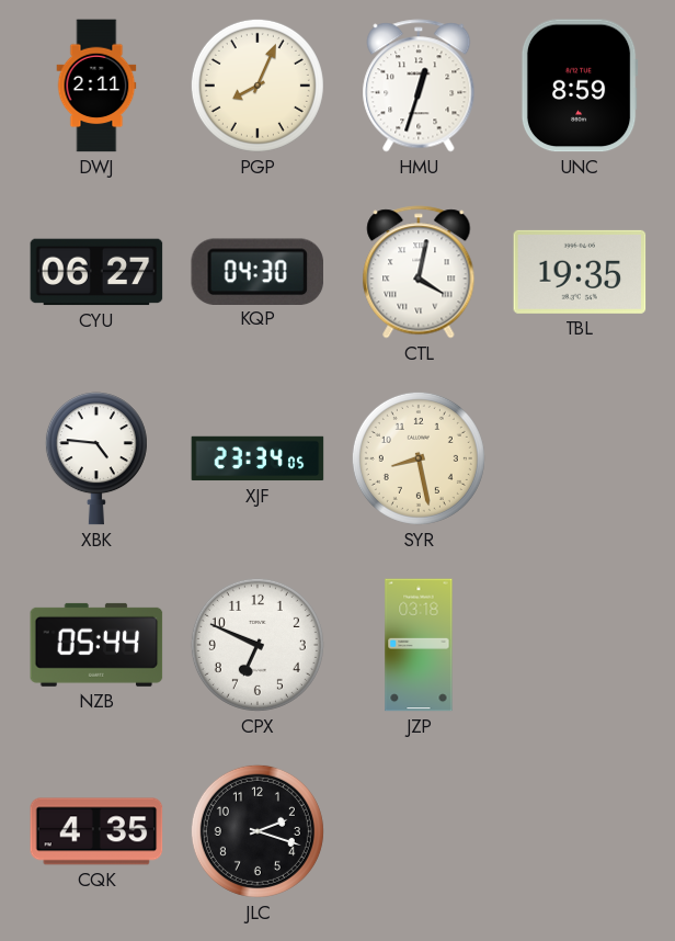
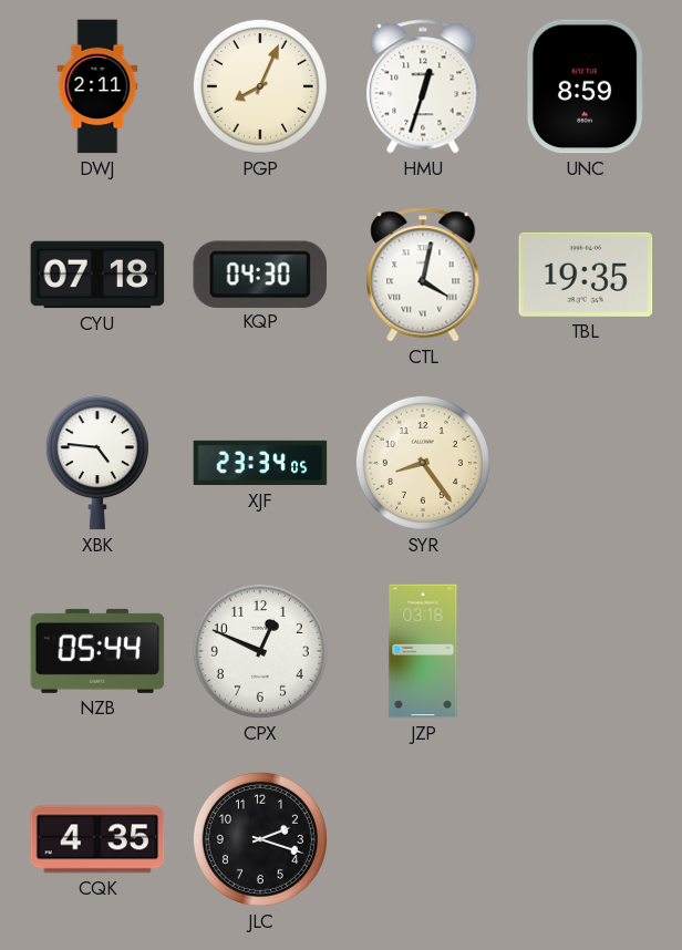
CYU: 06:27 -> 07:18
SYR: 8:28 -> 8:24
CPX: 6:49 -> 12:49
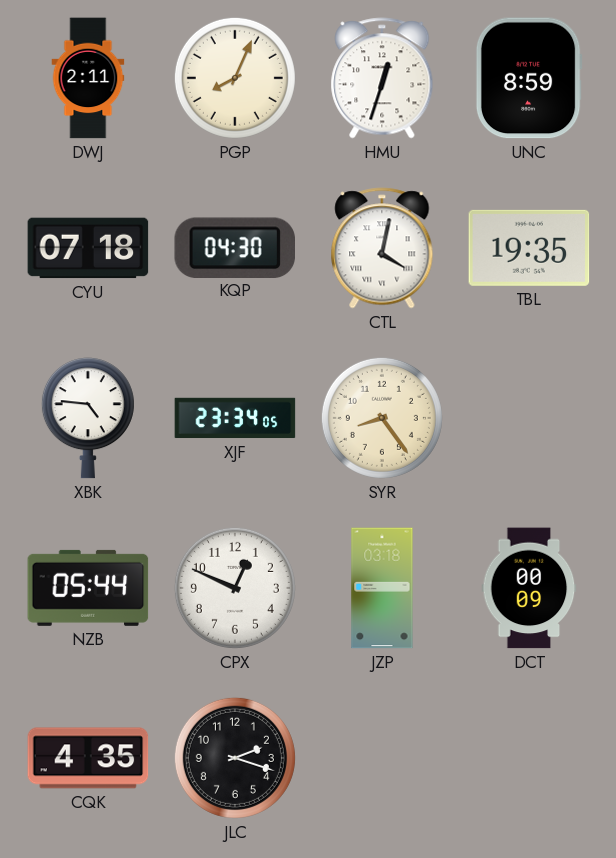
DCT: none -> 00:09
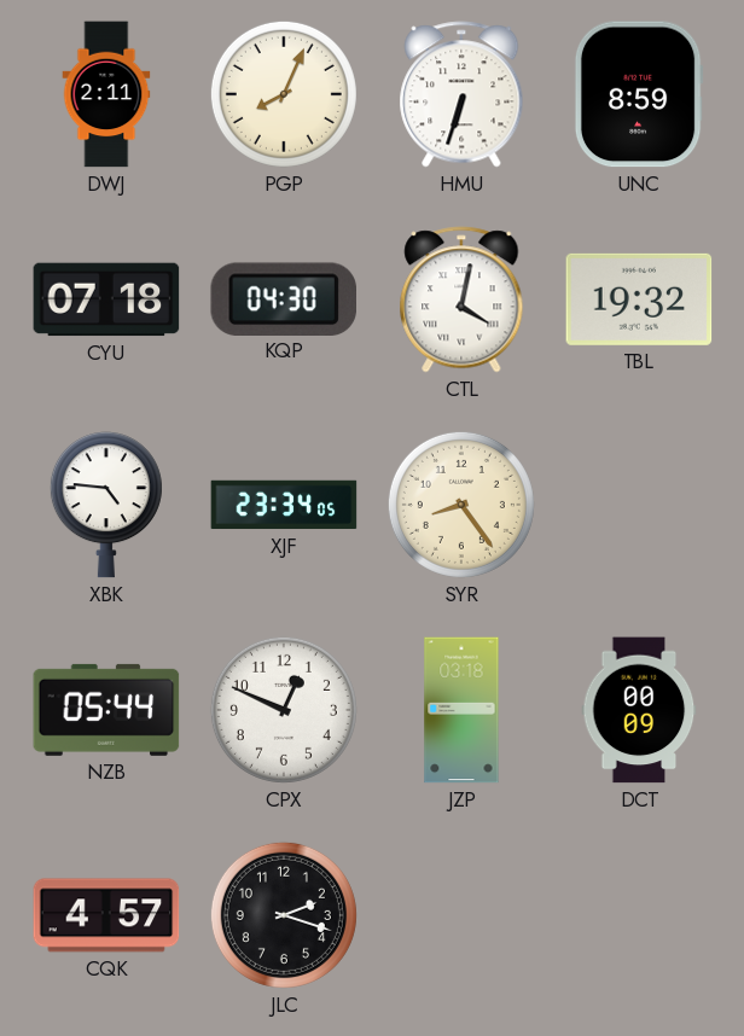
HMU: 12:33 -> 6:33
TBL: 19:35 -> 19:32
CQK: 4:35 -> 4:57
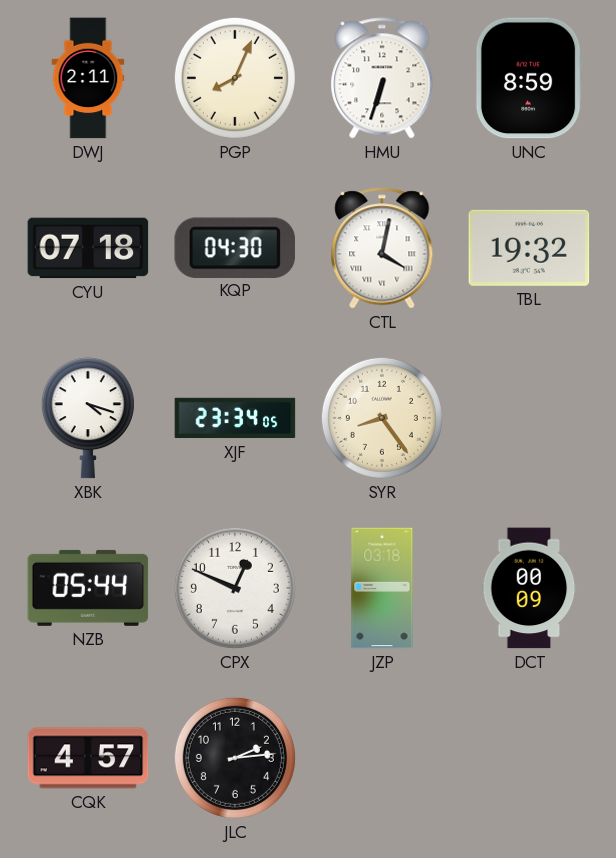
XBK: 4:46 -> 4:18
JLC: 2:18 -> 2:14
